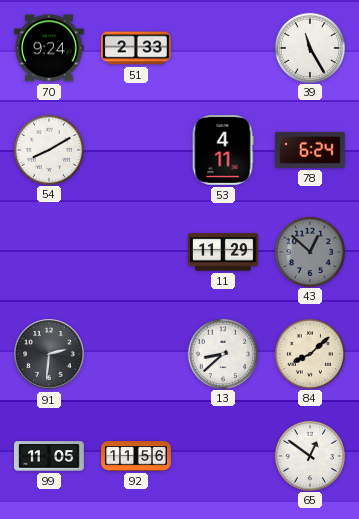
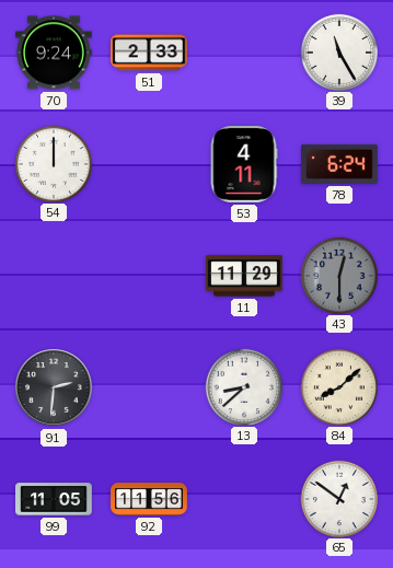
54: 8:10 -> 12:00
43: 12:52 -> 12:30
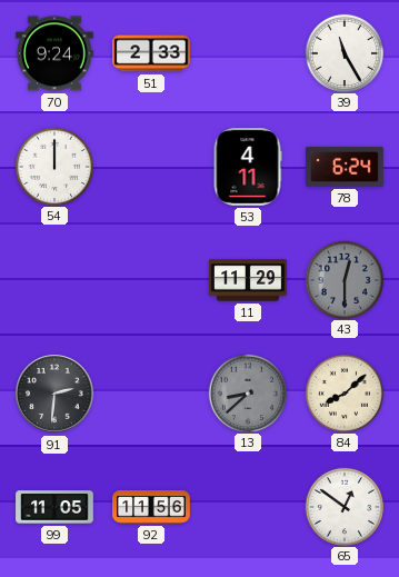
13 dial: white -> grey
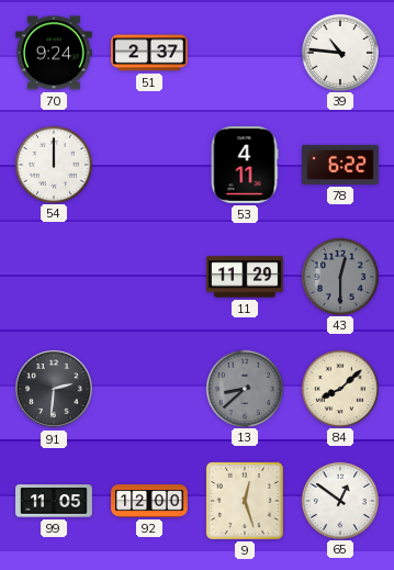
51: 2:33 -> 2:37
39: 11:25 -> 10:46
78: 6:24 -> 6:22
92: 11:56 -> 12:00
9: none -> 12:27
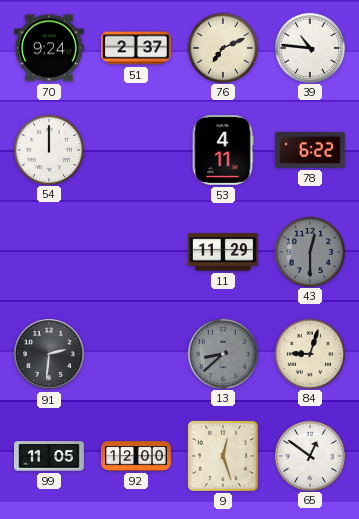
76: none -> 7:11
84: 8:08 -> 9:03
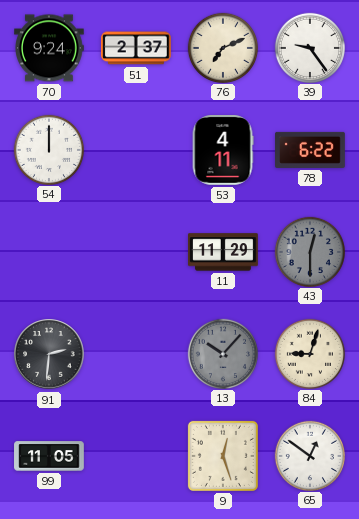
39: 10:46 -> 9:24
13: 8:38 -> 10:07
92: 12:00 -> none
